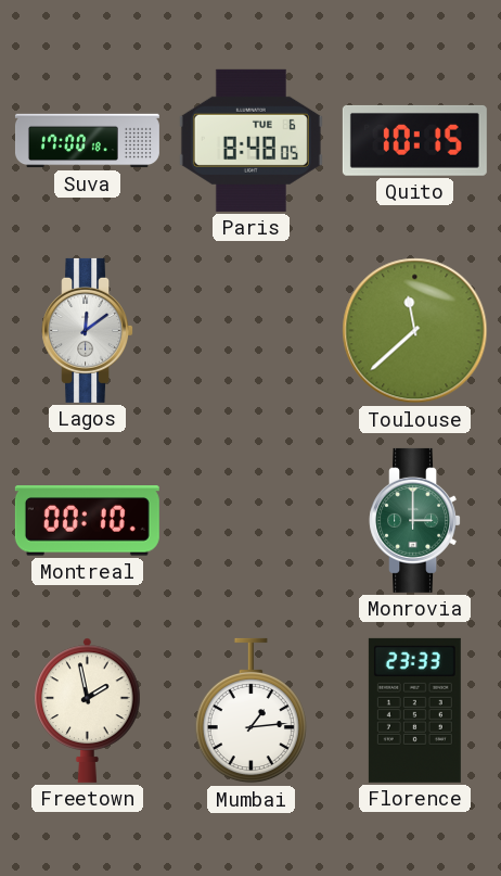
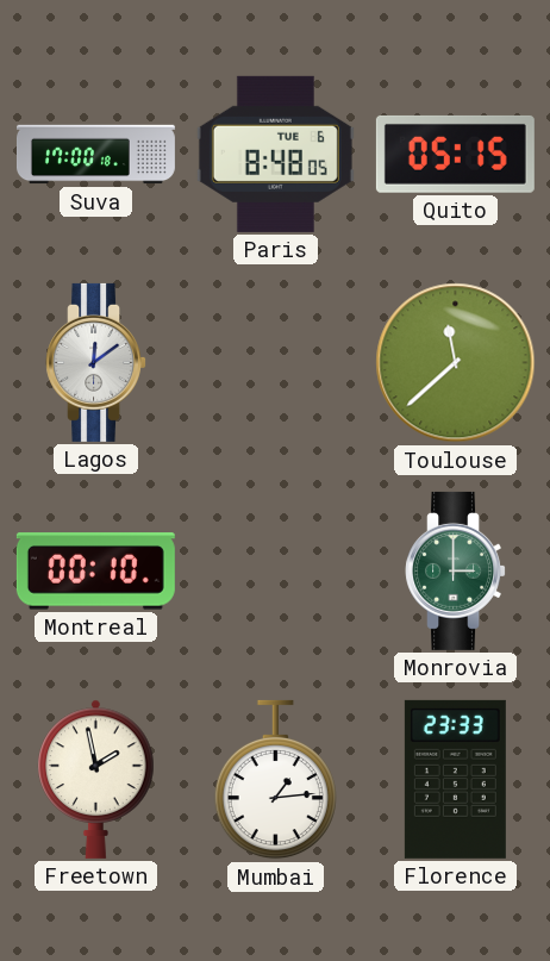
Quito: 10:15 -> 05:15
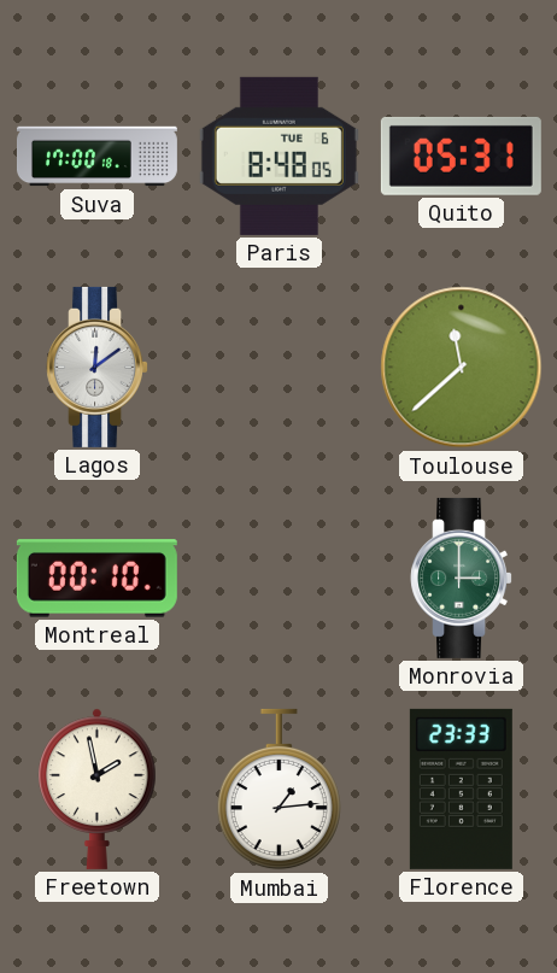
Quito: 05:15 -> 05:31
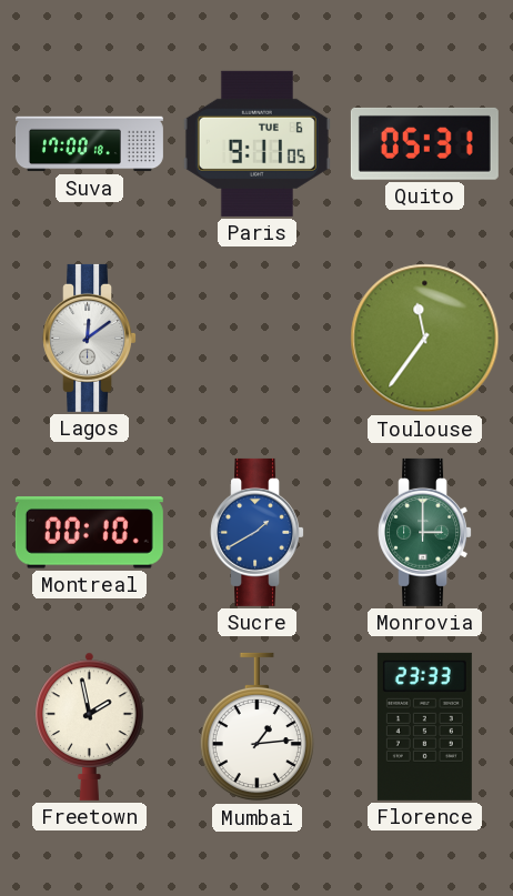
Paris: 8:48 -> 9:11
Toulouse: 11:38 -> 11:36
Sucre: none -> 1:40
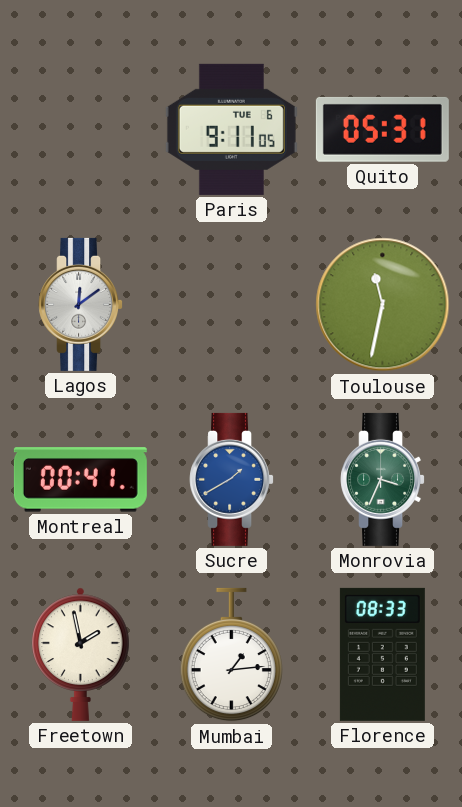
Suva: 17:00 -> none
Toulouse: 11:36 -> 11:32
Montreal: 00:10 -> 00:41
Monrovia: 3:00 -> 3:34
Florence: 23:33 -> 08:33
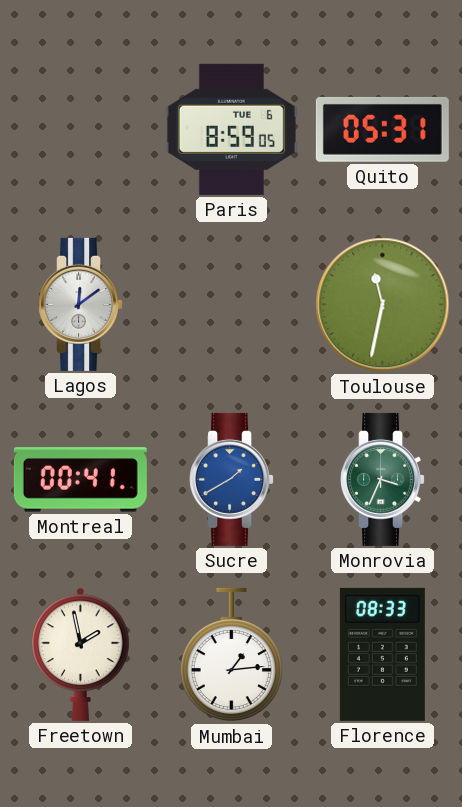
Paris: 9:11 -> 8:59
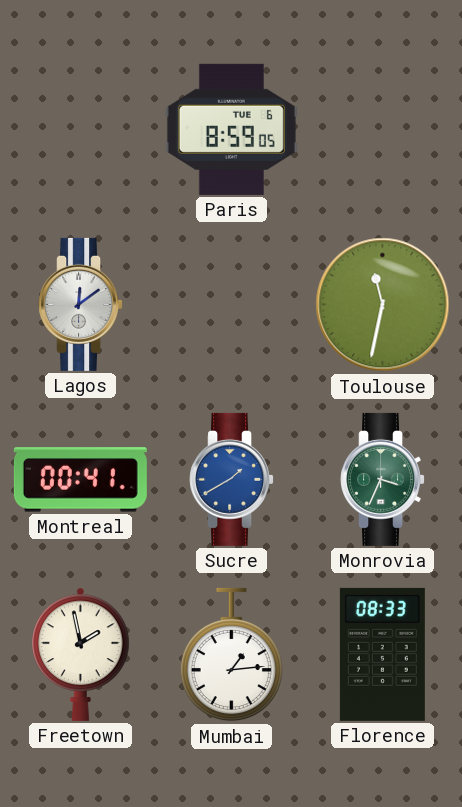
Quito: 05:31 -> none
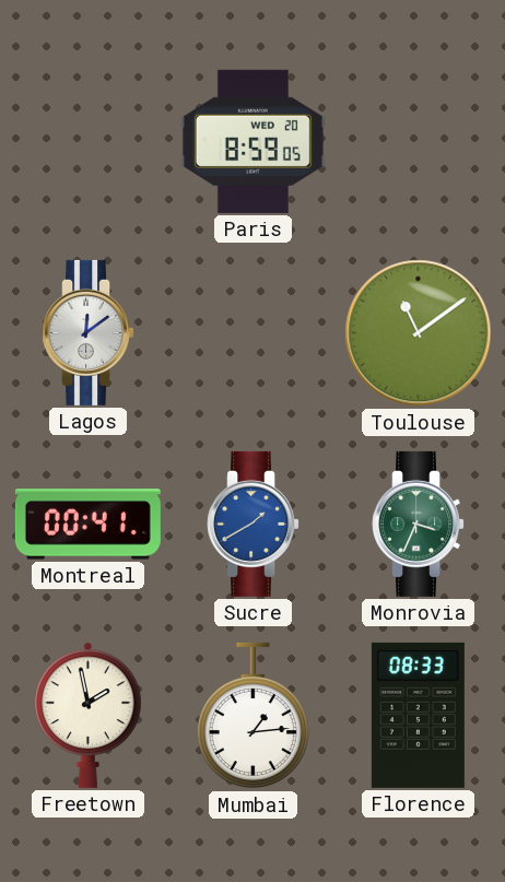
Paris date: TUE 6 -> WED 20
Toulouse: 11:32 -> 11:09
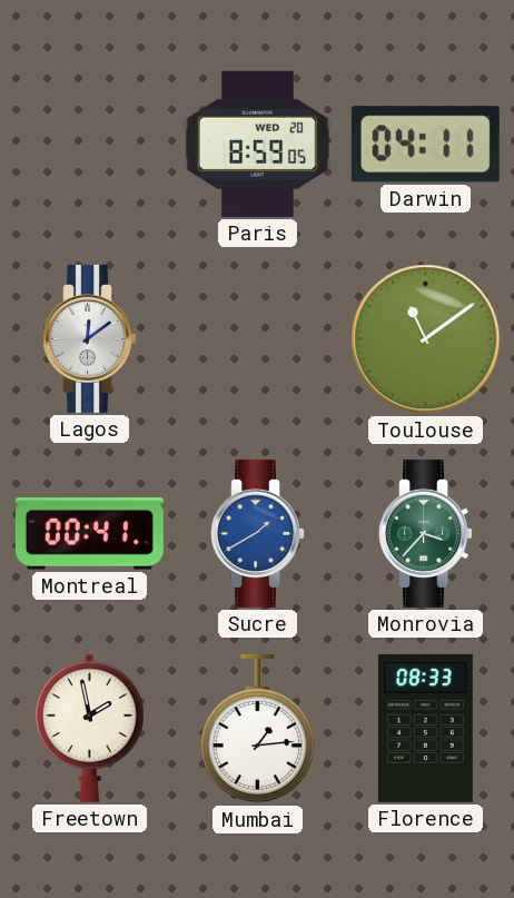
Darwin: none -> 04:11
Monrovia: 3:34 -> 3:37
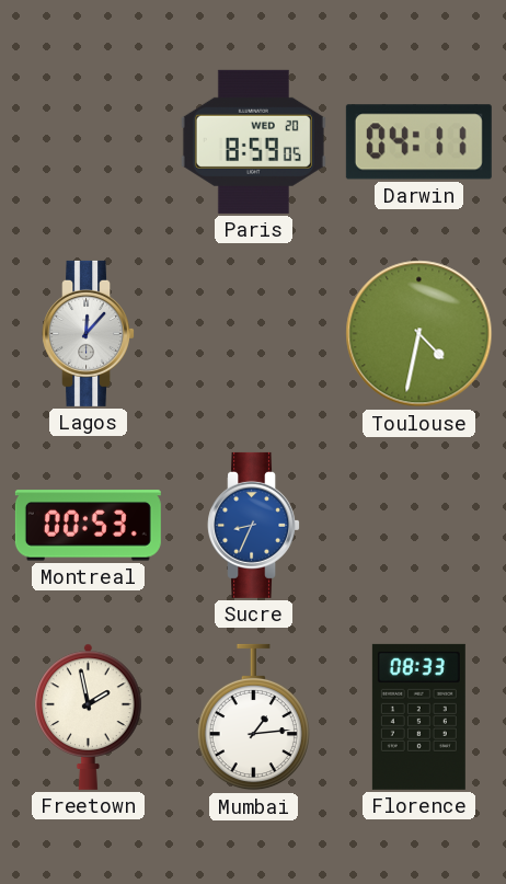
Lagos: 12:09 -> 12:07
Toulouse: 11:09 -> 4:32
Montreal: 00:41 -> 00:53
Sucre: 1:40 -> 8:34
Monrovia: 3:37 -> none
